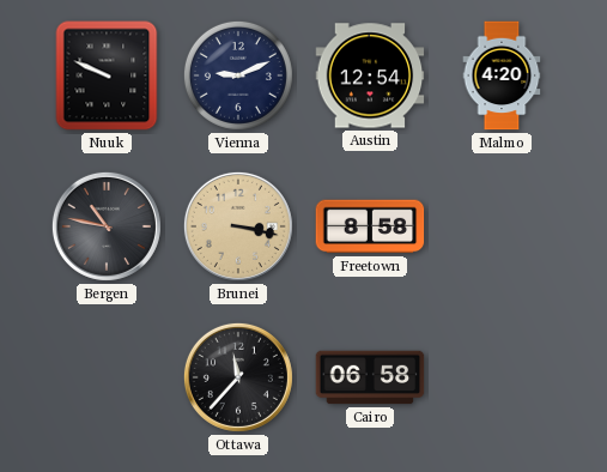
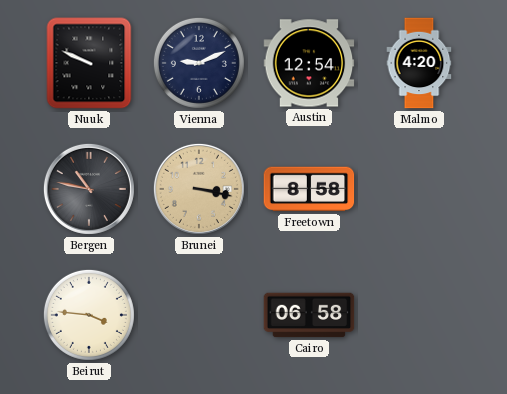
Beirut: none -> 3:46
Ottawa: 11:37 -> none
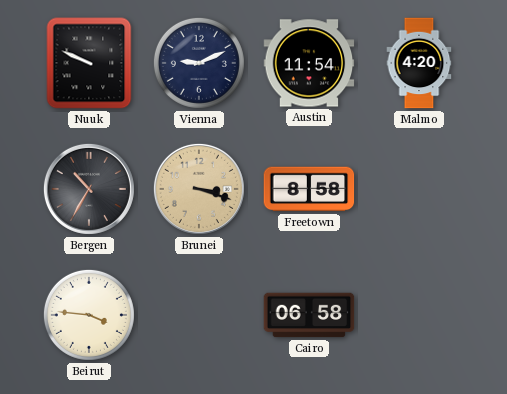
Austin: 12:54 -> 11:54
Bergen: 10:47 -> 10:35
Brunei: 3:17 -> 3:18
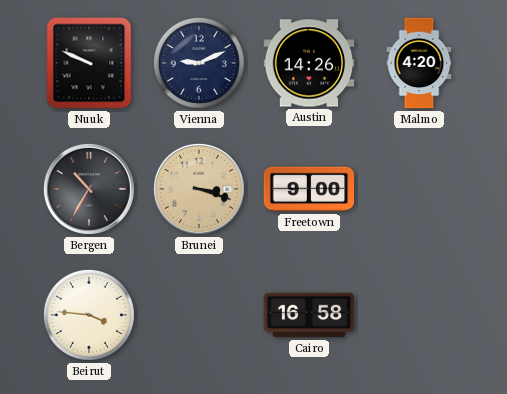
Austin: 11:54 -> 14:26
Freetown: 8:58 -> 9:00
Cairo: 06:58 -> 16:58
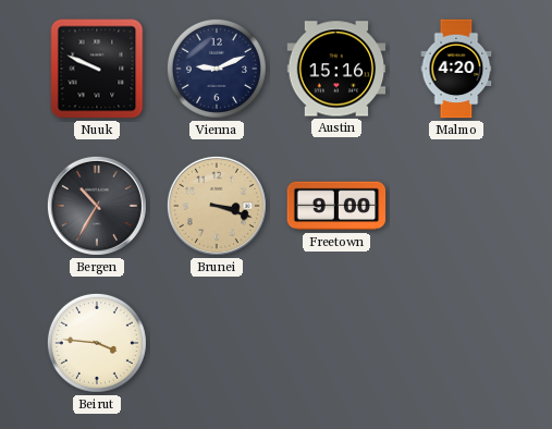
Austin: 14:26 -> 15:16
Cairo: 16:58 -> none
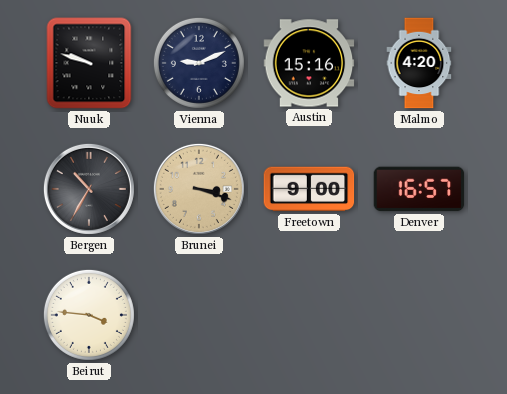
Nuuk: 9:49 -> 9:48
Denver: none -> 16:57
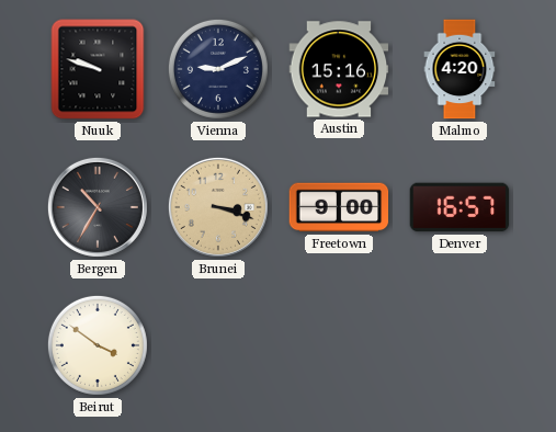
Beirut: 3:46 -> 3:51
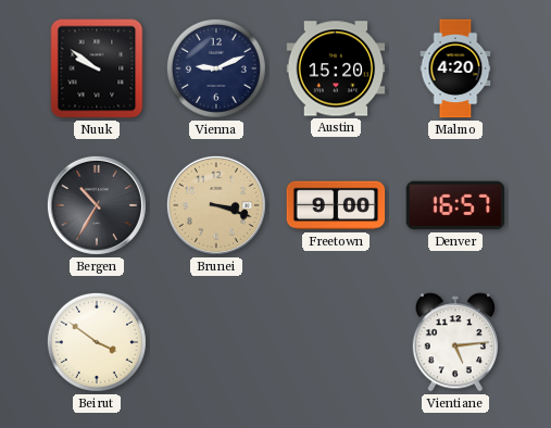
Nuuk: 9:48 -> 9:51
Austin: 15:16 -> 15:20
Vientiane: none -> 5:14
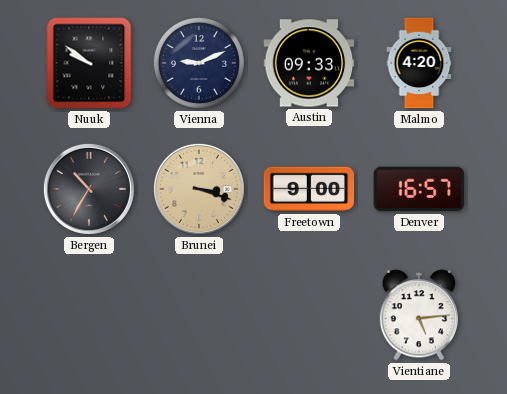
Austin: 15:20 -> 09:33
Beirut: 3:51 -> none
